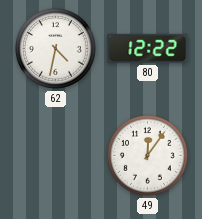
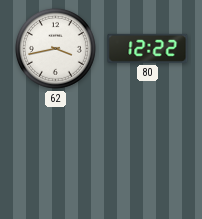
62: 4:32 -> 3:43
49: 12:06 -> none
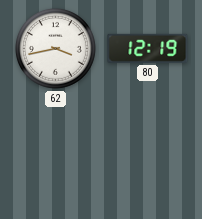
80: 12:22 -> 12:19
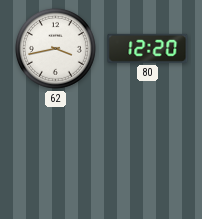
80: 12:19 -> 12:20
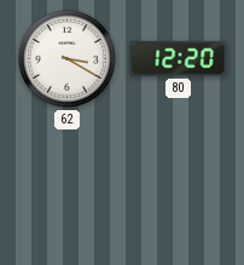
62: 3:43 -> 3:20
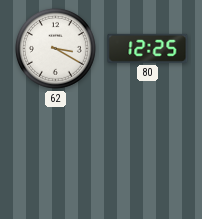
80: 12:20 -> 12:25
